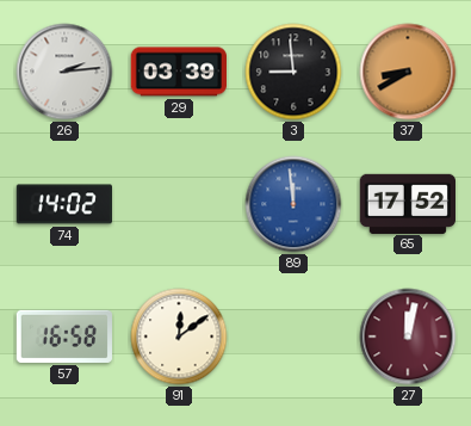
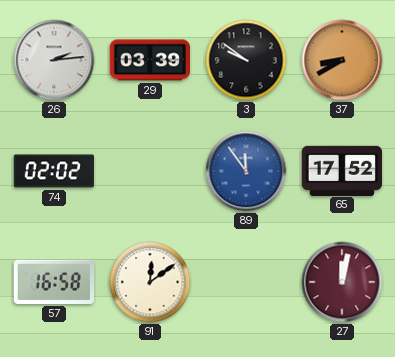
3: 8:59 -> 9:51
74: 14:02 -> 02:02
89: 11:59 -> 11:54
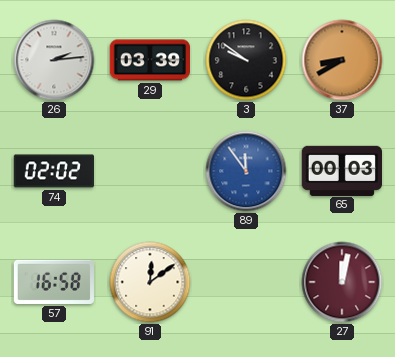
65: 17:52 -> 00:03
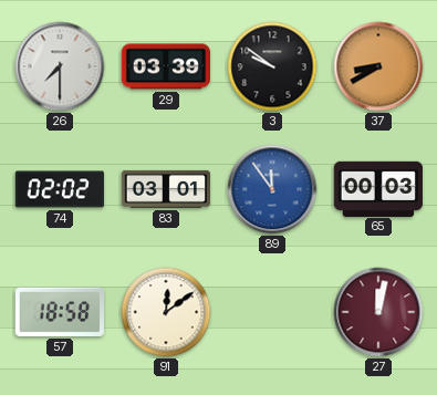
26: 2:14 -> 7:30
83: none -> 03:01
57: 16:58 -> 18:58
